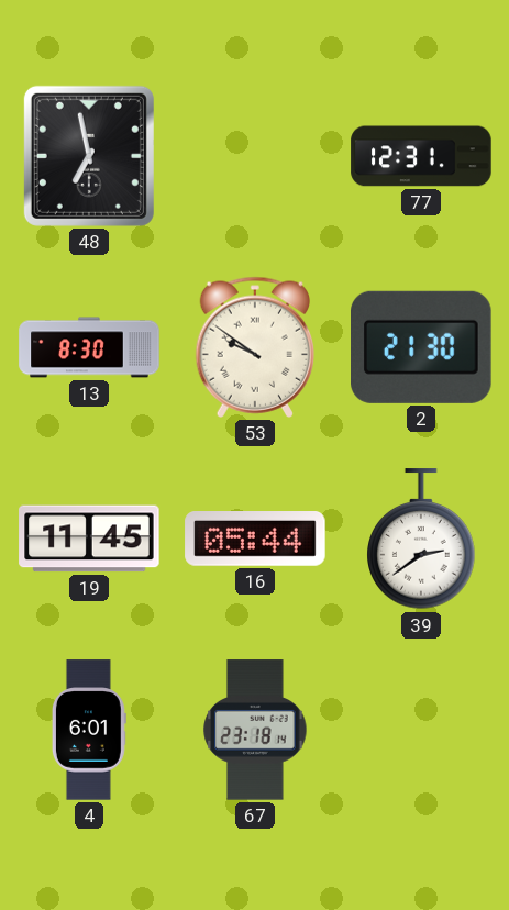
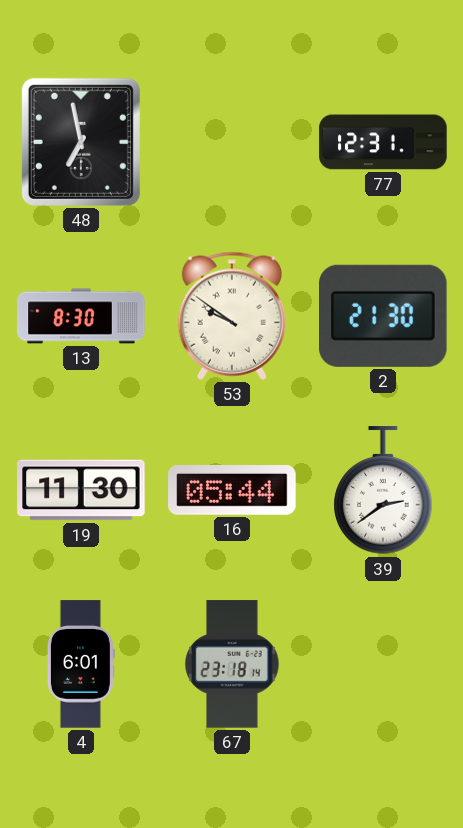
19: 11:45 -> 11:30
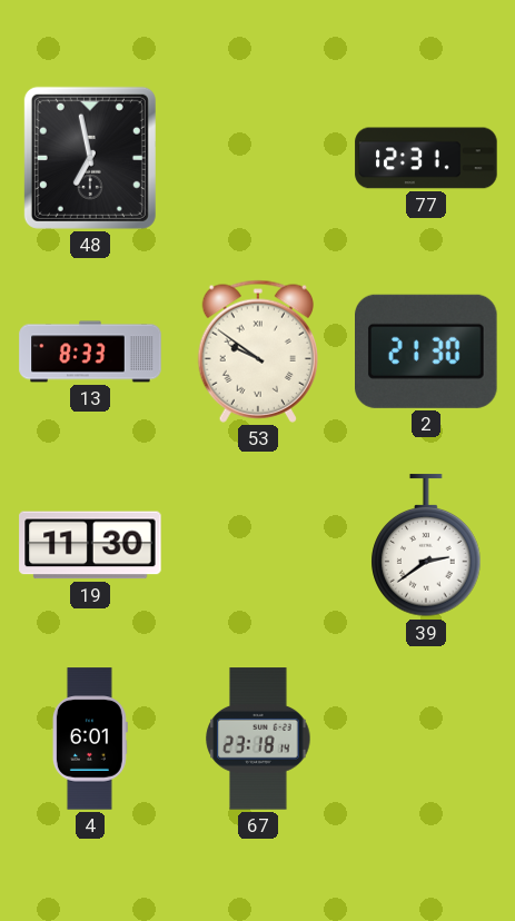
13: 8:30 -> 8:33
16: 05:44 -> none
